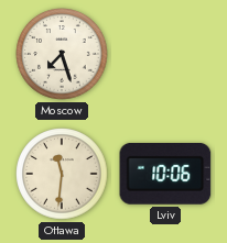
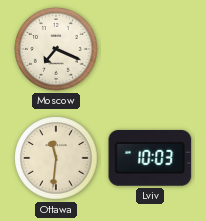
Moscow: 7:27 -> 7:19
Lviv: 10:06 -> 10:03
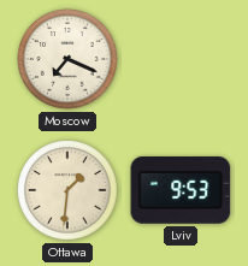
Ottawa: 11:31 -> 1:31
Lviv: 10:03 -> 9:53
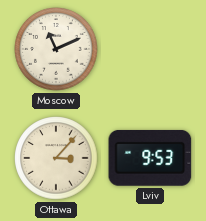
Moscow: 7:19 -> 11:11
Ottawa: 1:31 -> 3:07
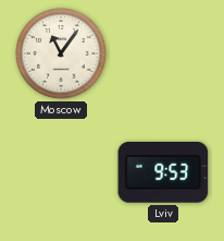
Moscow: 11:11 -> 11:06
Ottawa: 3:07 -> none
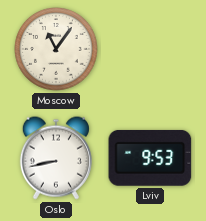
Oslo: none -> 8:43
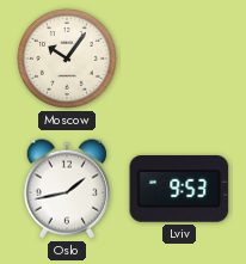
Moscow: 11:06 -> 10:06
Oslo: 8:43 -> 1:43
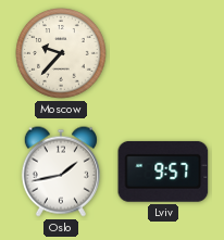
Moscow: 10:06 -> 9:37
Lviv: 9:53 -> 9:57
